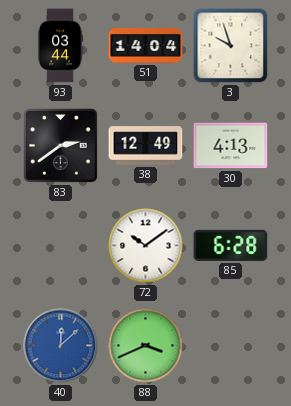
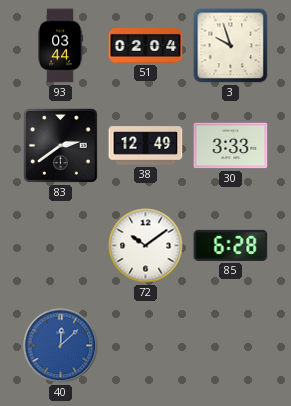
51: 14:04 -> 02:04
30: 4:13 -> 3:33
88: 3:41 -> none
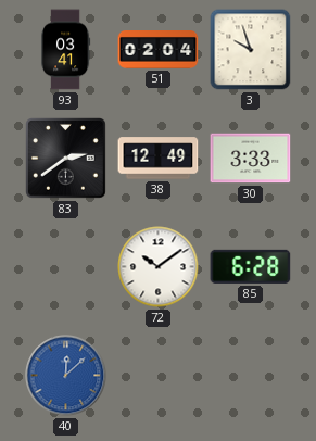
93: 03:44 -> 03:41
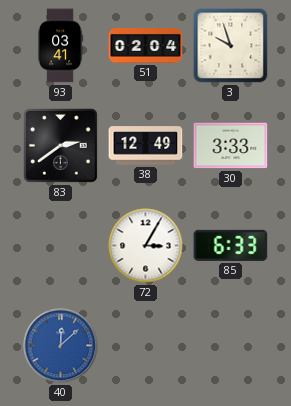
72: 10:09 -> 3:05
85: 6:28 -> 6:33
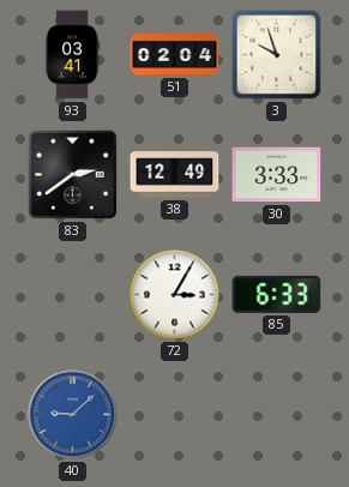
40: 12:08 -> 9:08
